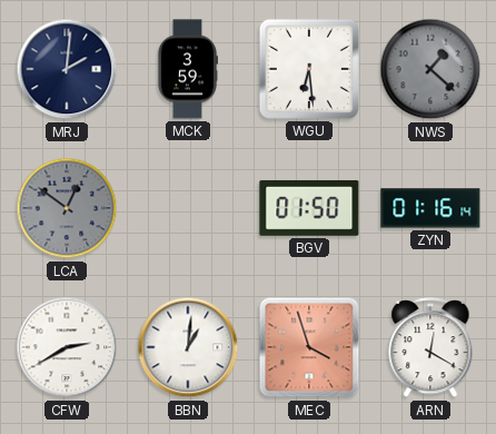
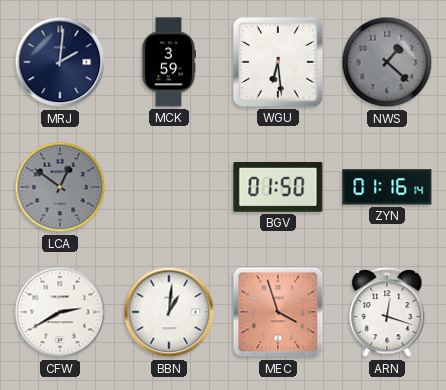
ARN: 12:20 -> 12:18
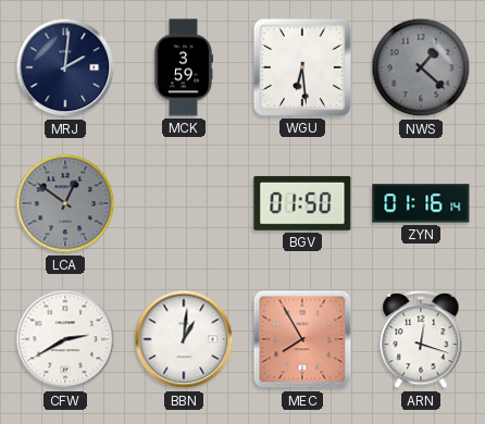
MEC: 3:57 -> 7:55
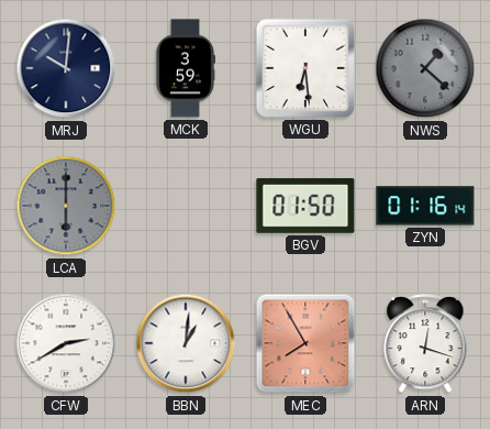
MRJ: 2:01 -> 10:01
LCA: 12:51 -> 6:00
